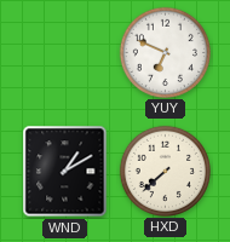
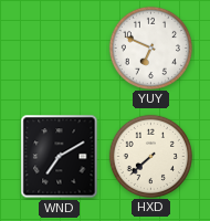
WND: 1:10 -> 7:10
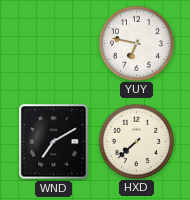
YUY: 6:49 -> 6:47
